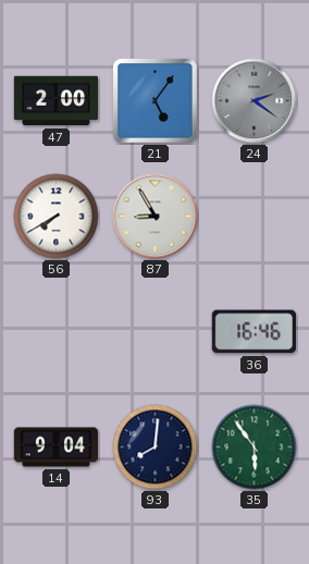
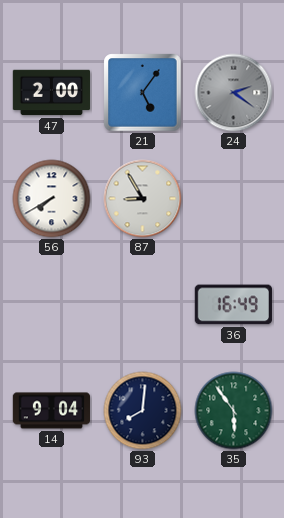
36: 16:46 -> 16:49
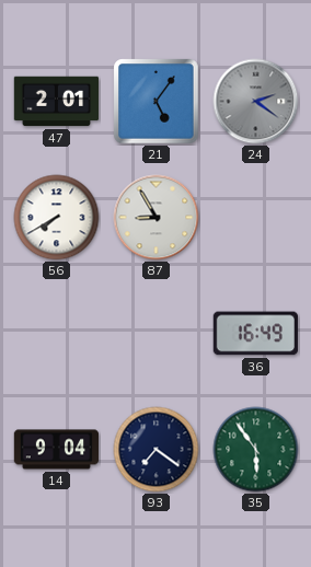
47: 2:00 -> 2:01
93: 8:01 -> 7:21
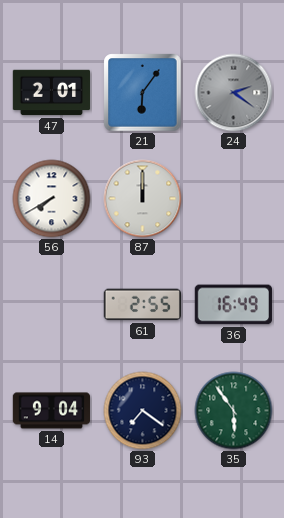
21: 5:06 -> 6:06
87: 8:55 -> 12:00
61: none -> 2:55
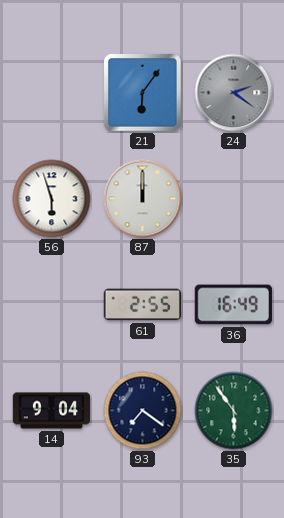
47: 2:01 -> none
56: 7:40 -> 5:57
